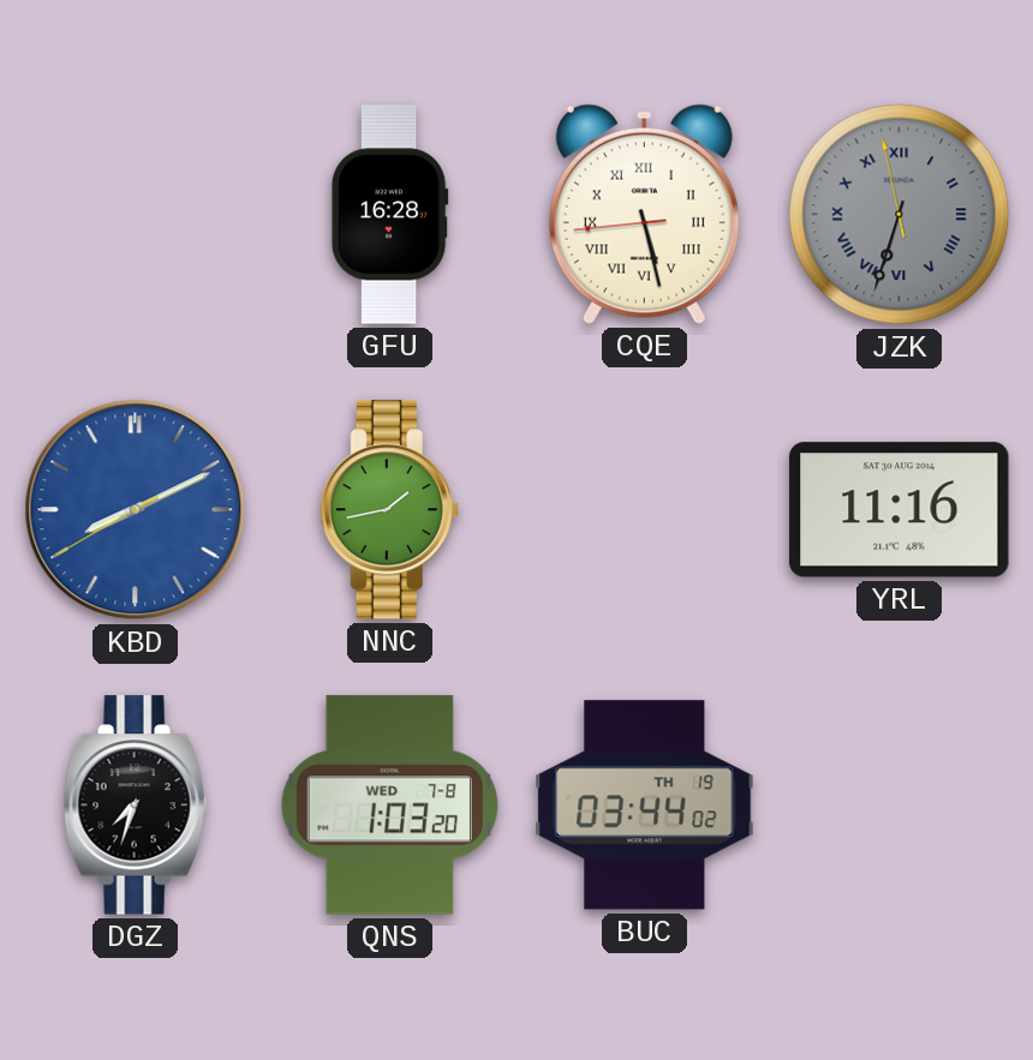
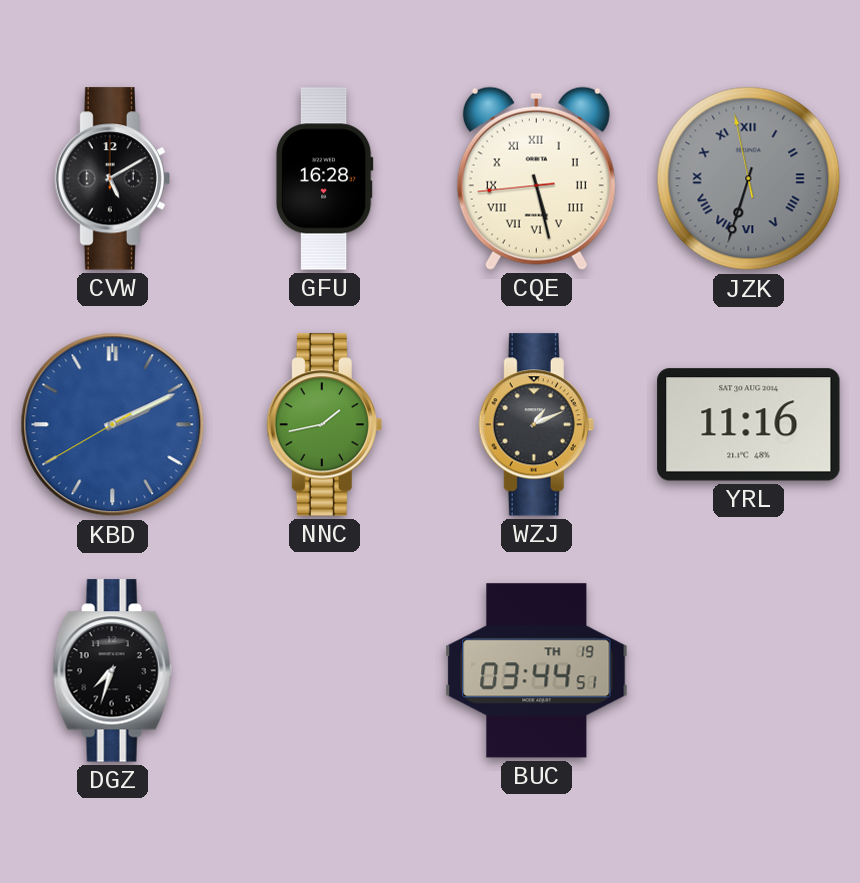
CVW: none -> 5:10
KBD: 8:10 -> 2:10
WZJ: none -> 1:11
QNS: 1:03 -> none
BUC: 03:44:02 -> 03:44:51
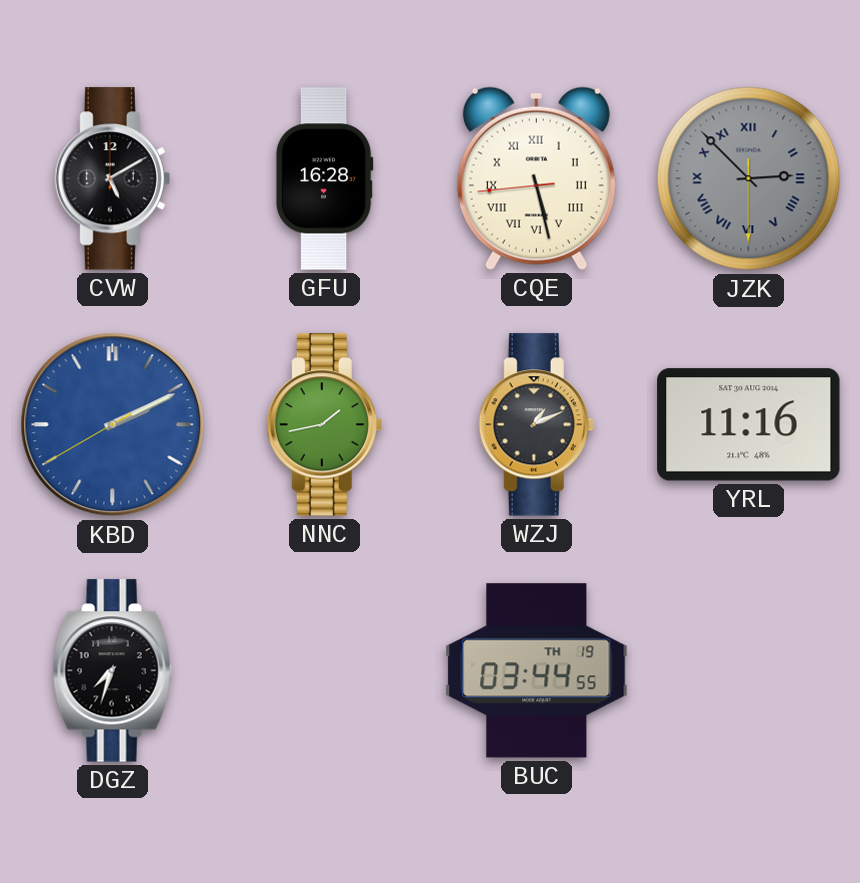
JZK: 6:32 -> 2:52
BUC: 03:44:51 -> 03:44:55
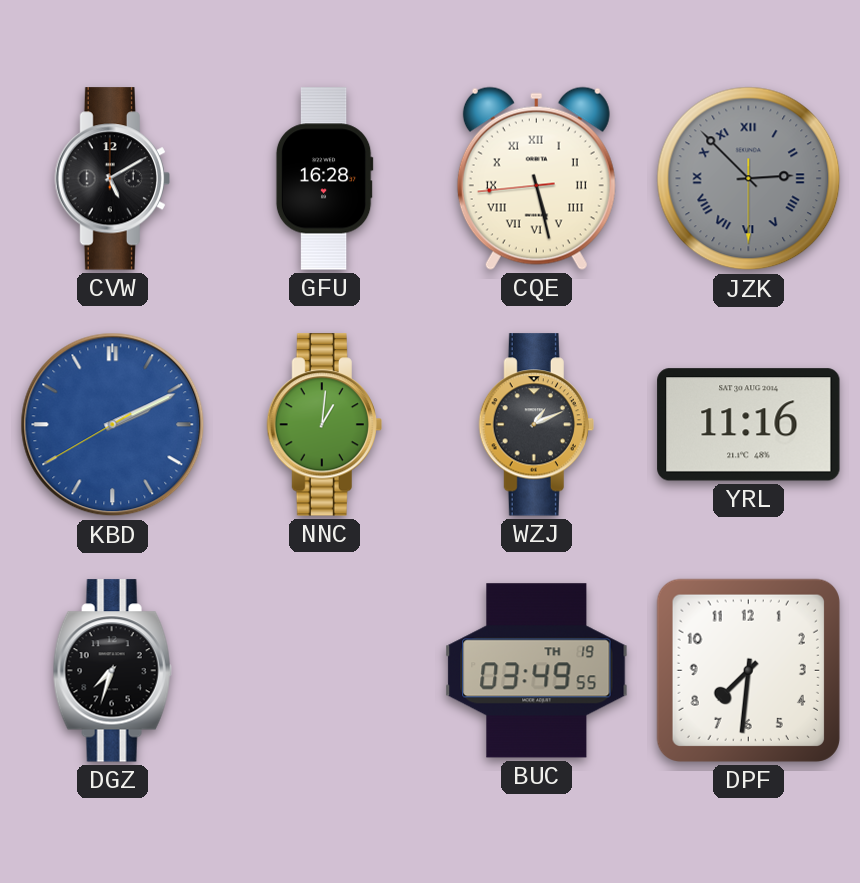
NNC: 1:43 -> 1:01
BUC: 03:44 -> 03:49
DPF: none -> 7:31
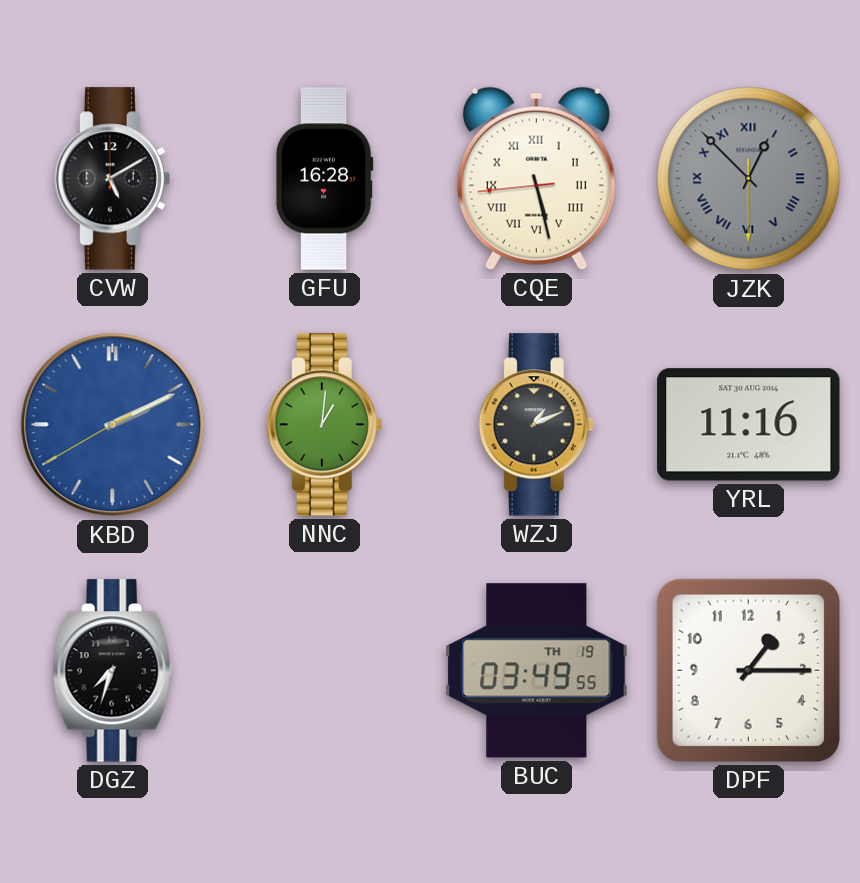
JZK: 2:52 -> 12:52
DPF: 7:31 -> 1:15
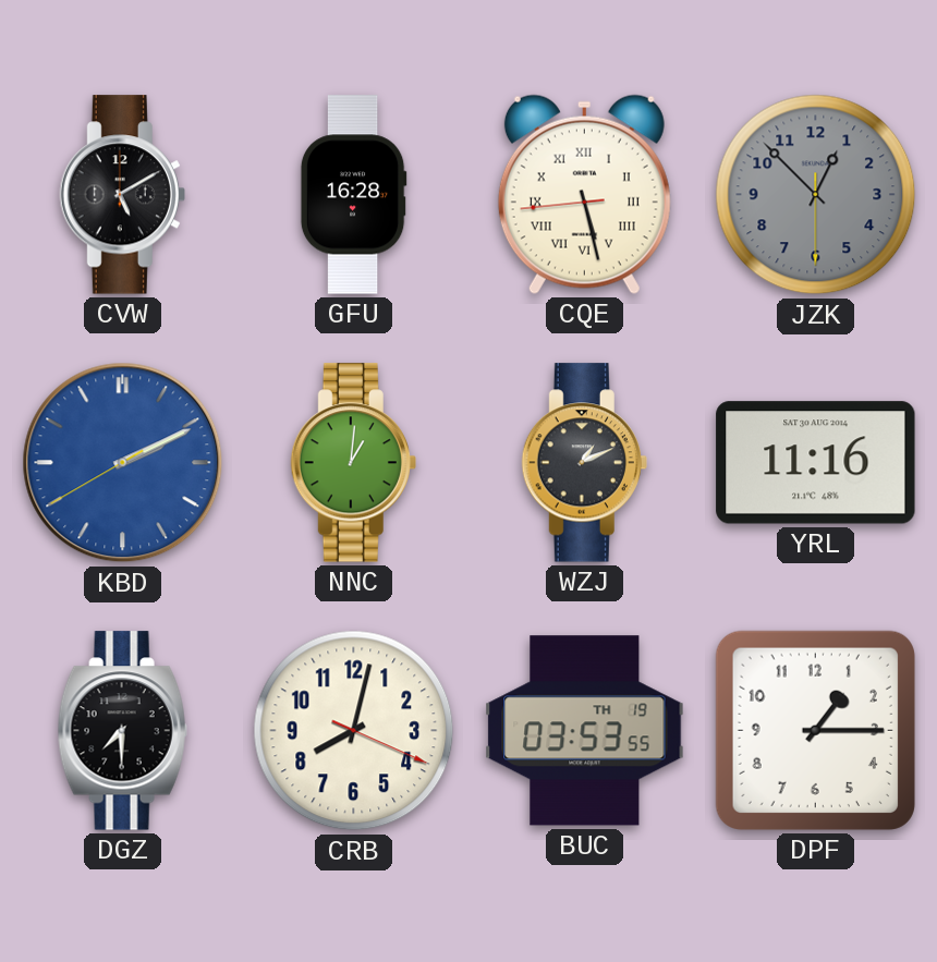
JZK numerals: Roman -> Arabic
DGZ: 7:33 -> 7:30
CRB: none -> 8:02
BUC: 03:49 -> 03:53
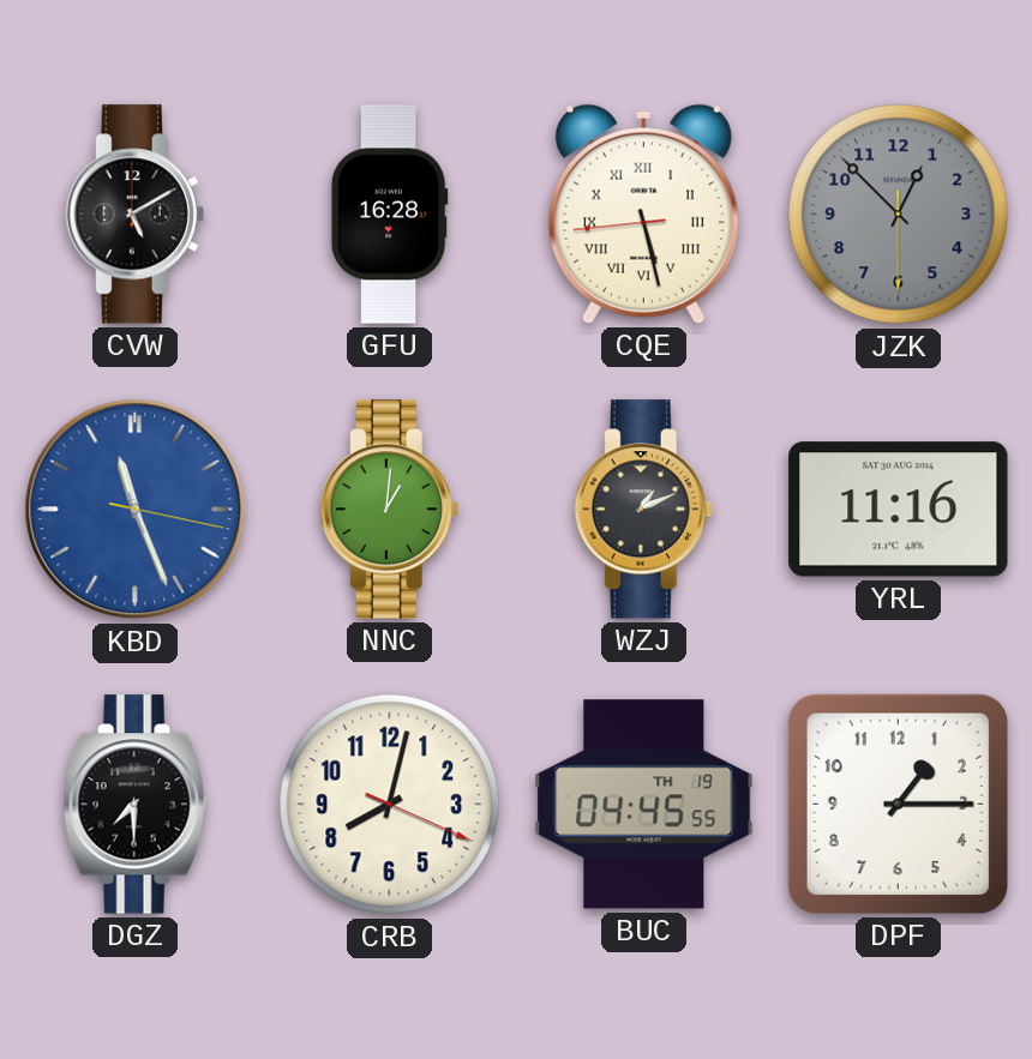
KBD: 2:10 -> 11:26
BUC: 03:53 -> 04:45
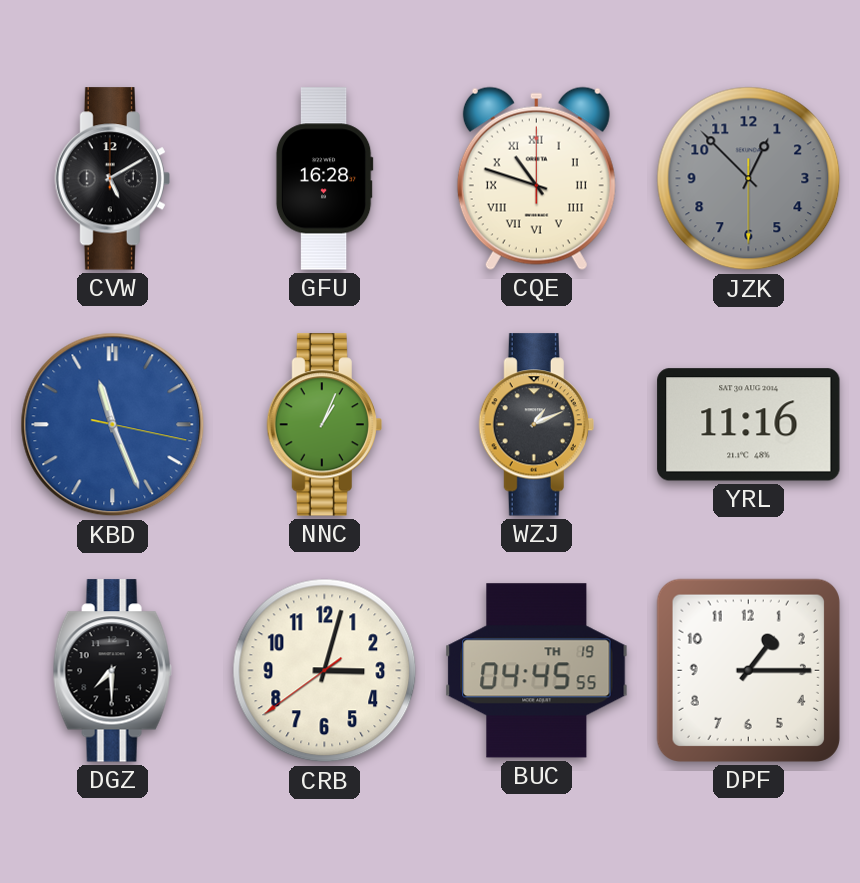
CQE: 5:27 -> 10:48
NNC: 1:01 -> 1:04
CRB: 8:02 -> 3:02
